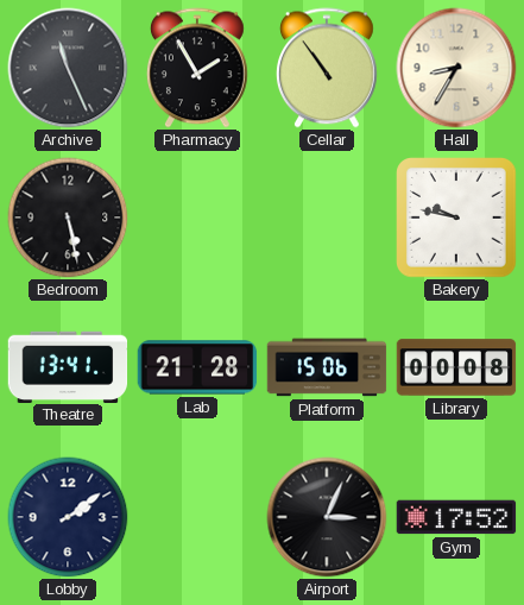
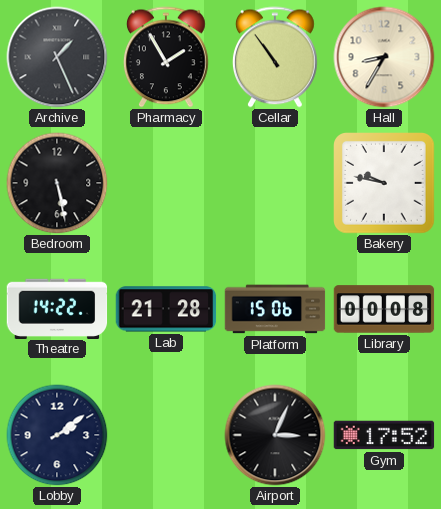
Archive: 11:26 -> 1:26
Theatre: 13:41 -> 14:22
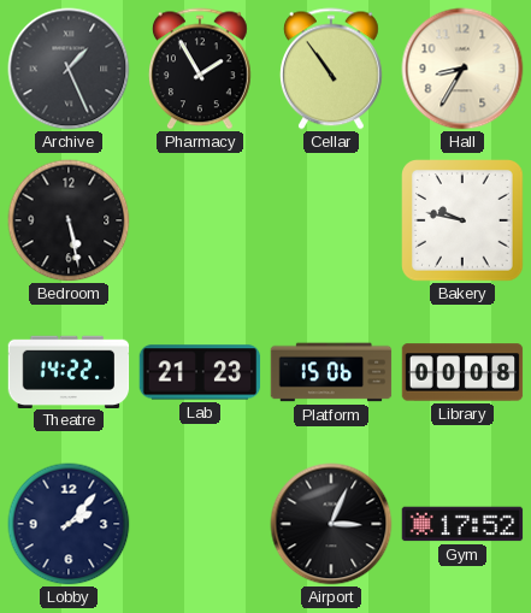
Lab: 21:28 -> 21:23
Lobby: 2:09 -> 2:07
